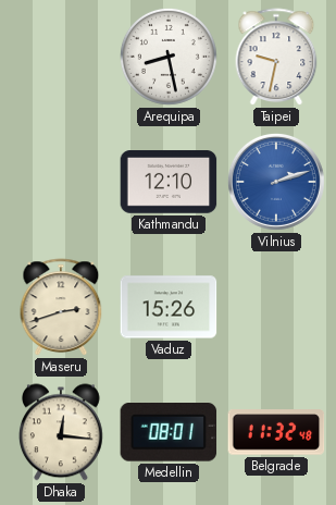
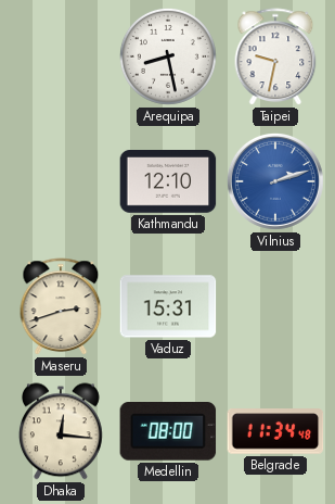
Vaduz: 15:26 -> 15:31
Medellin: 08:01 -> 08:00
Belgrade: 11:32 -> 11:34
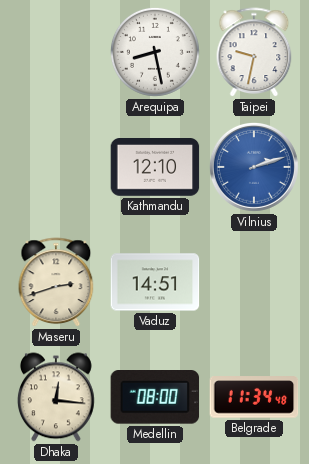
Vaduz: 15:31 -> 14:51
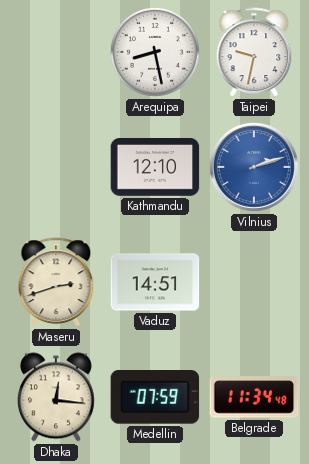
Medellin: 08:00 -> 07:59
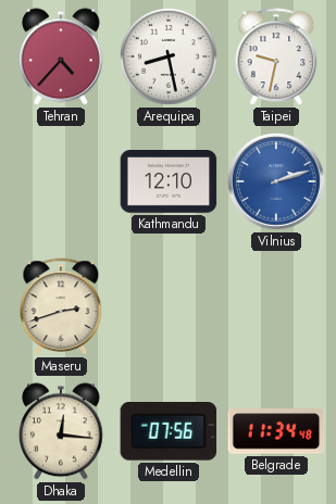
Tehran: none -> 4:37
Vaduz: 14:51 -> none
Medellin: 07:59 -> 07:56
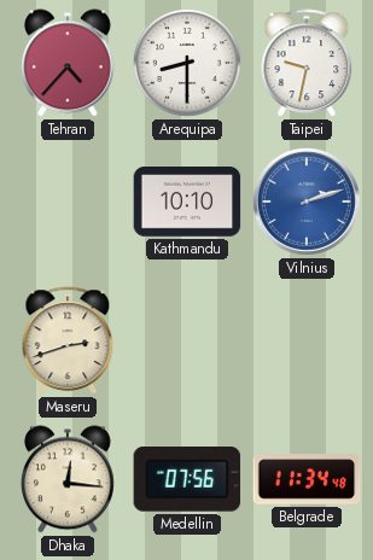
Arequipa: 8:28 -> 8:30
Kathmandu: 12:10 -> 10:10
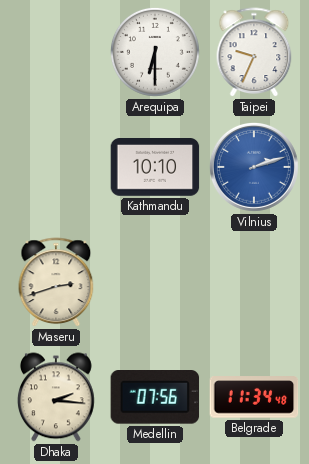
Tehran: 4:37 -> none
Arequipa: 8:30 -> 6:30
Taipei: 9:32 -> 9:34
Dhaka: 12:16 -> 2:16
